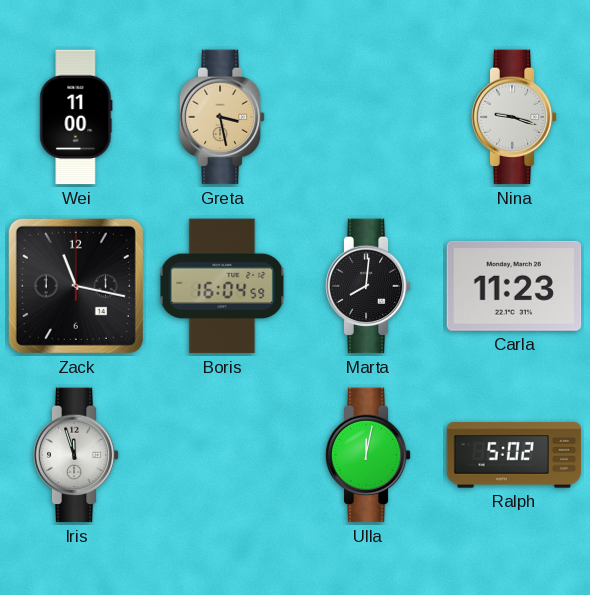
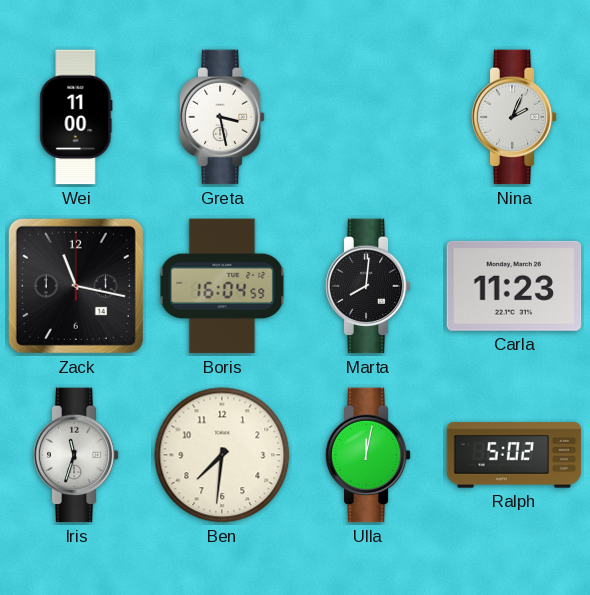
Greta dial: champagne -> white
Nina: 9:18 -> 2:04
Iris: 11:57 -> 11:33
Ben: none -> 7:31
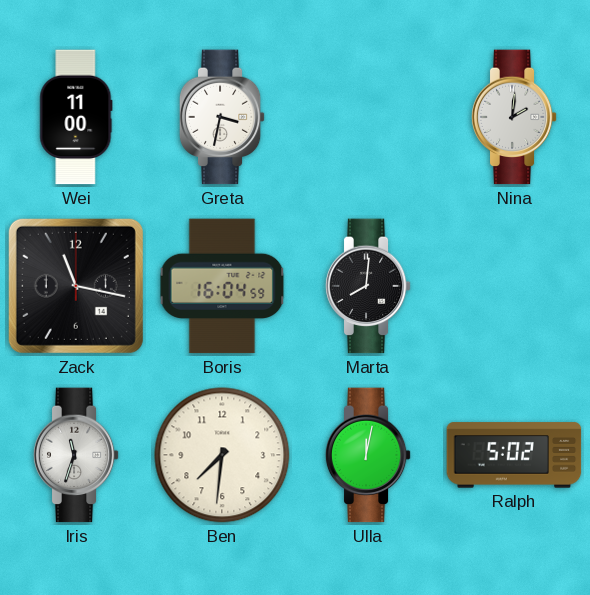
Greta: 3:28 -> 3:32
Nina: 2:04 -> 2:01
Carla: 11:23 -> none
